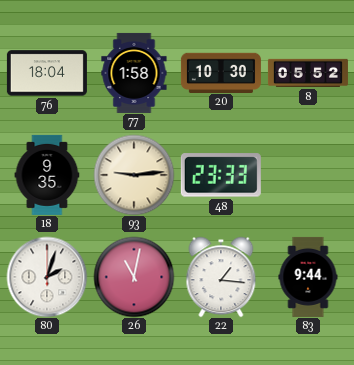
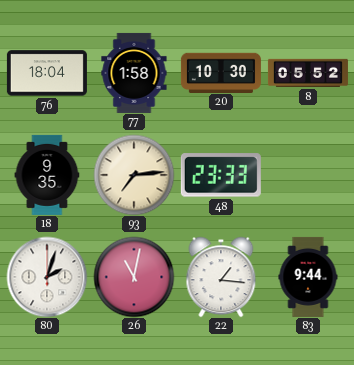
93: 9:14 -> 7:14
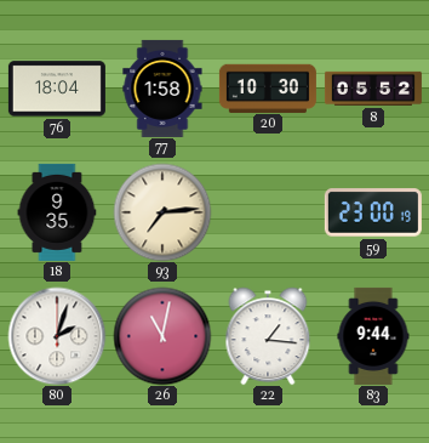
48: 23:33 -> none
59: none -> 23:00
